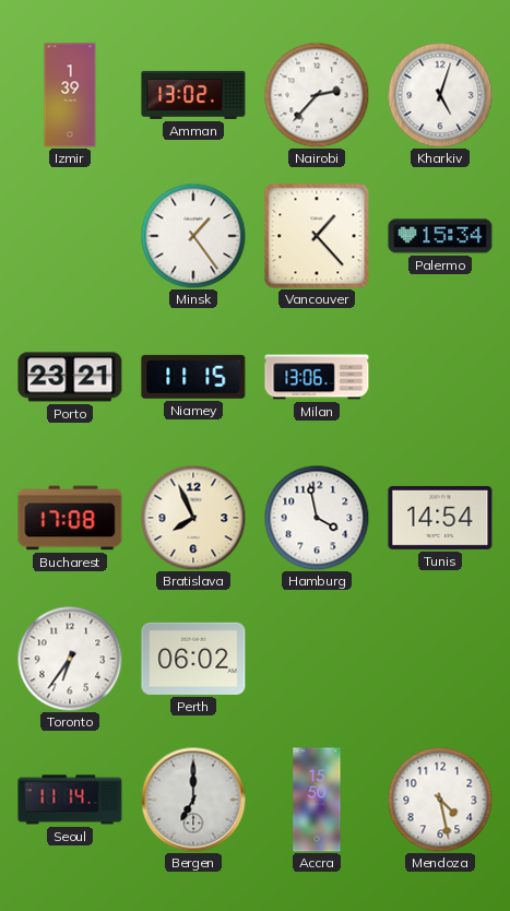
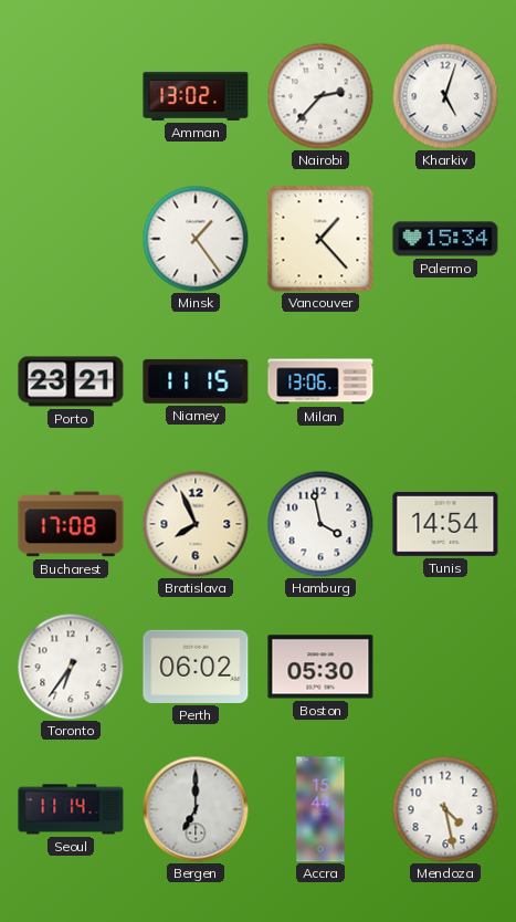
Izmir: 1:39 -> none
Boston: none -> 05:30
Accra: 15:50 -> 15:44
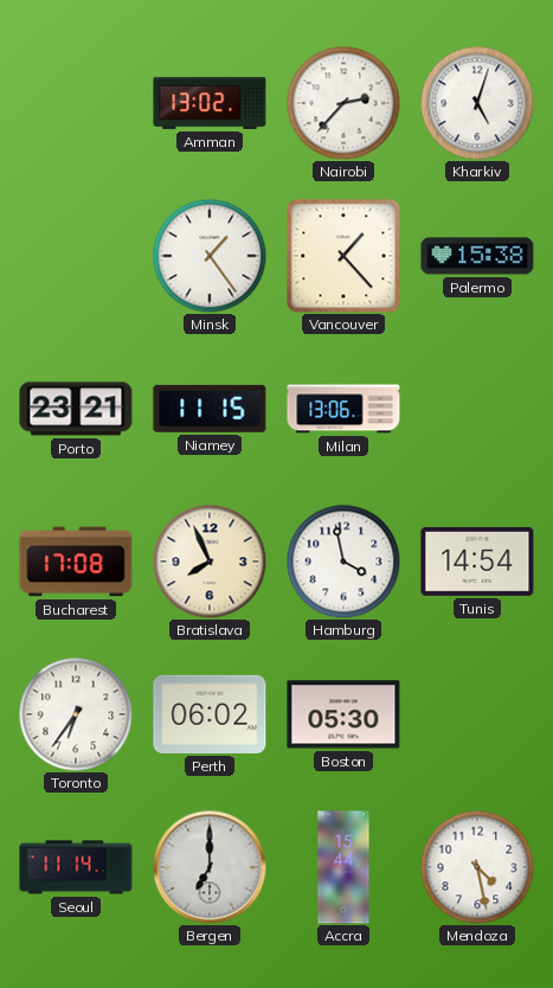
Palermo: 15:34 -> 15:38
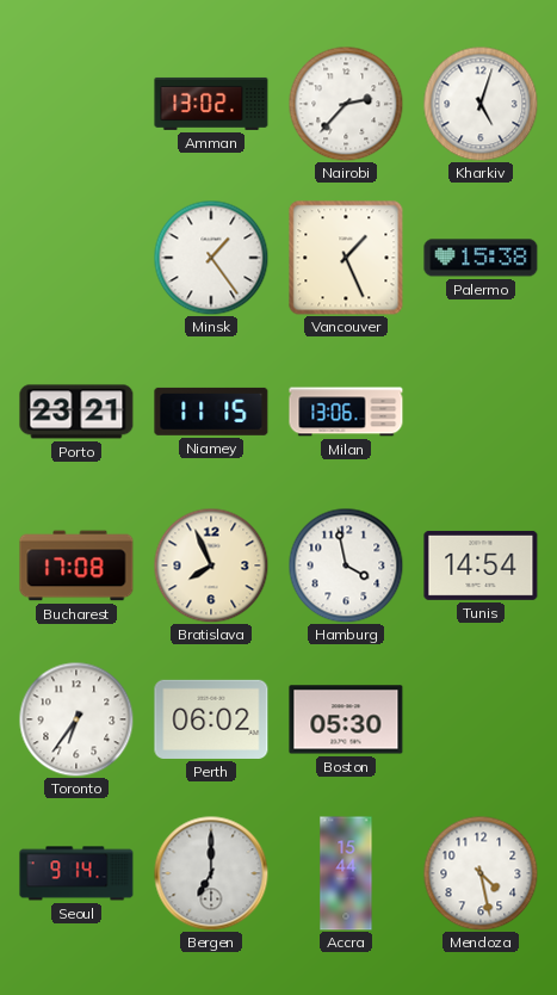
Vancouver: 1:23 -> 1:26
Seoul: 11:14 -> 9:14
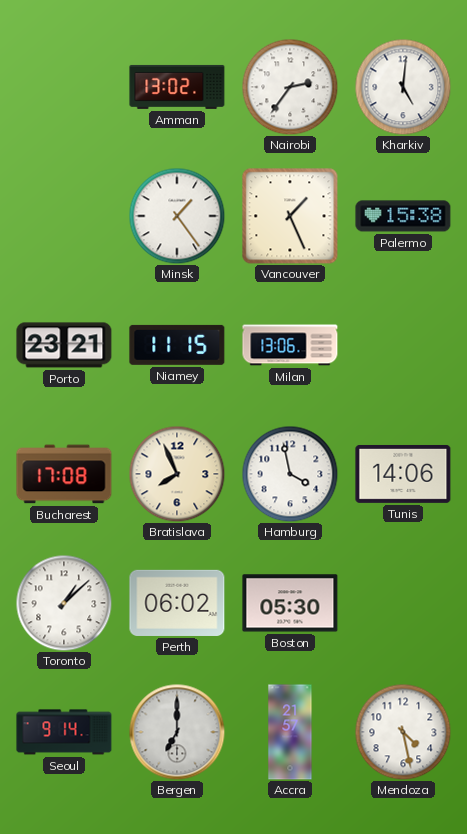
Nairobi: 2:37 -> 2:36
Kharkiv: 5:03 -> 5:01
Tunis: 14:54 -> 14:06
Toronto: 6:36 -> 1:08
Accra: 15:44 -> 21:57
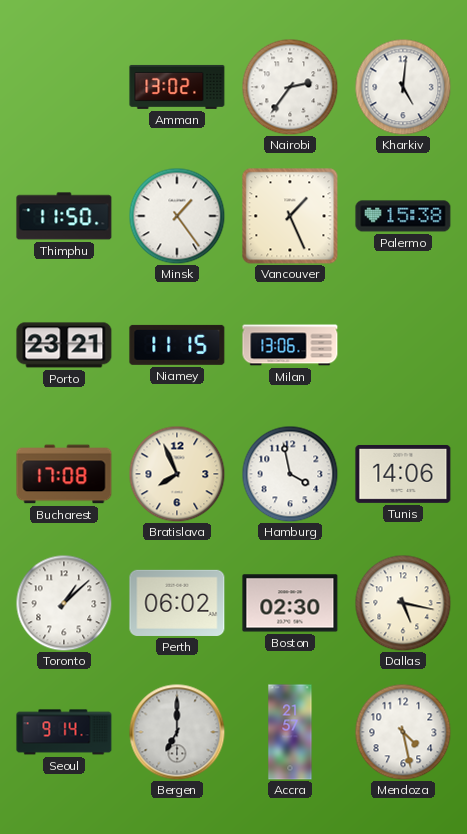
Thimphu: none -> 11:50
Boston: 05:30 -> 02:30
Dallas: none -> 5:17
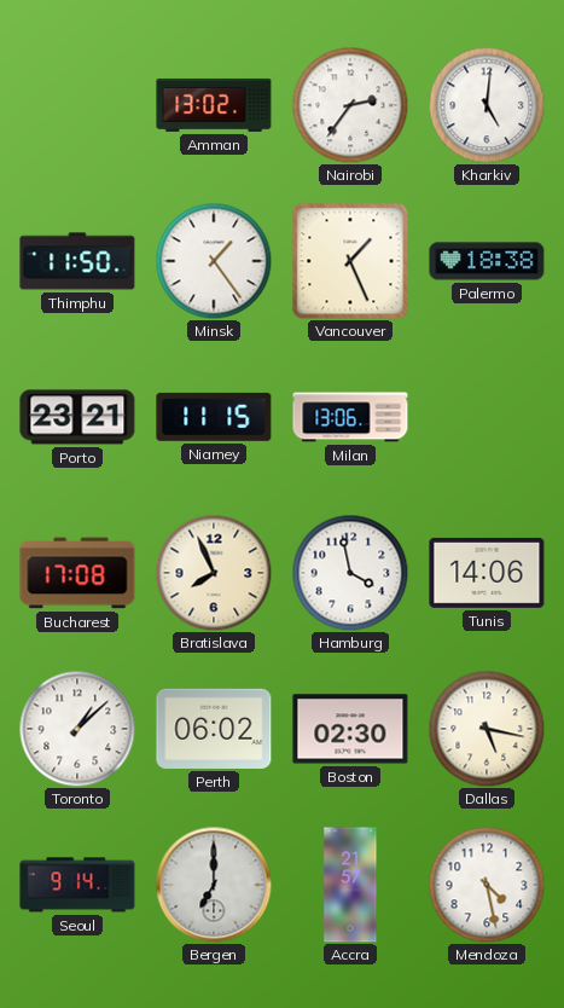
Palermo: 15:38 -> 18:38
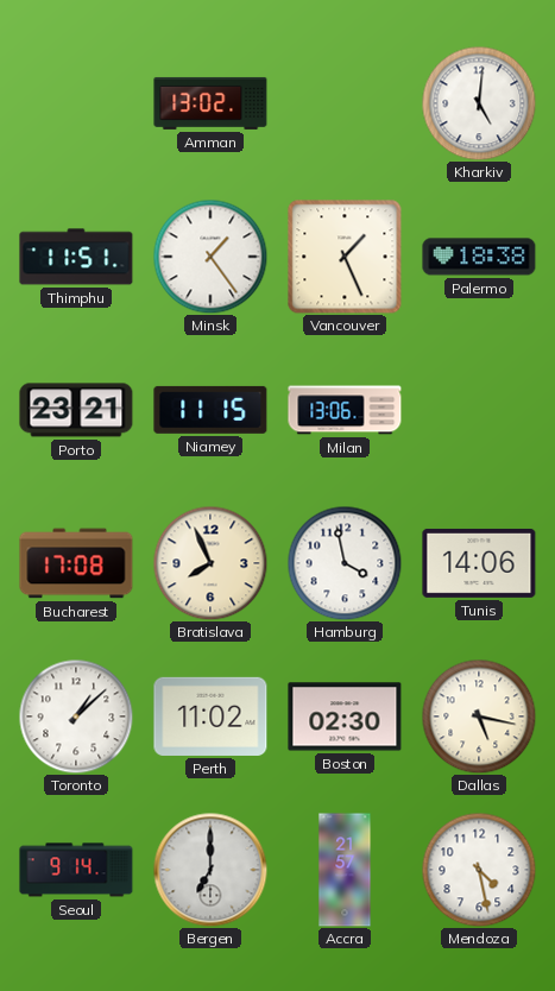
Nairobi: 2:36 -> none
Thimphu: 11:50 -> 11:51
Perth: 06:02 -> 11:02
